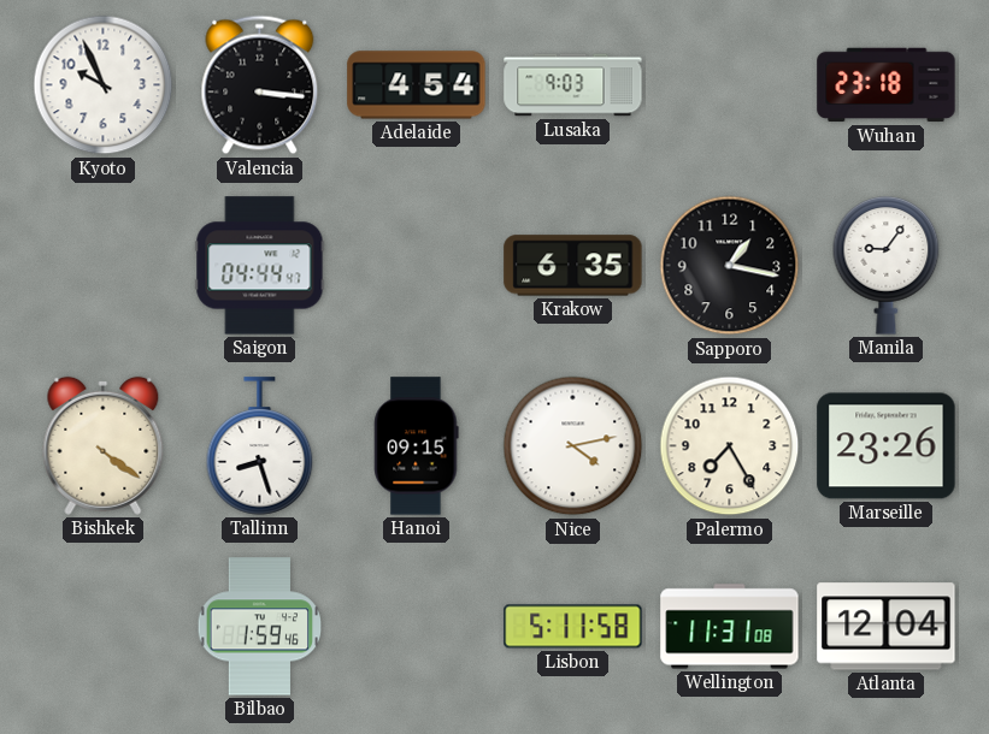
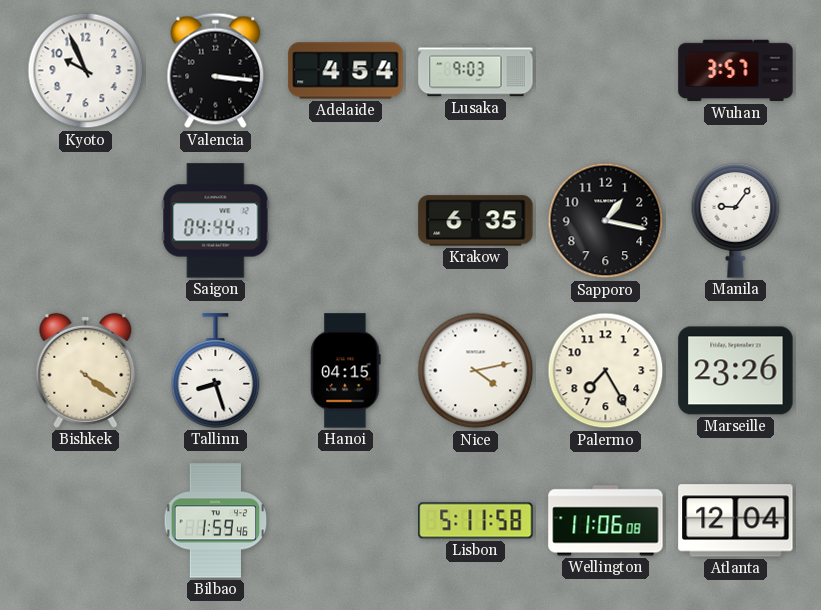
Wuhan: 23:18 -> 3:57
Hanoi: 09:15 -> 04:15
Wellington: 11:31 -> 11:06
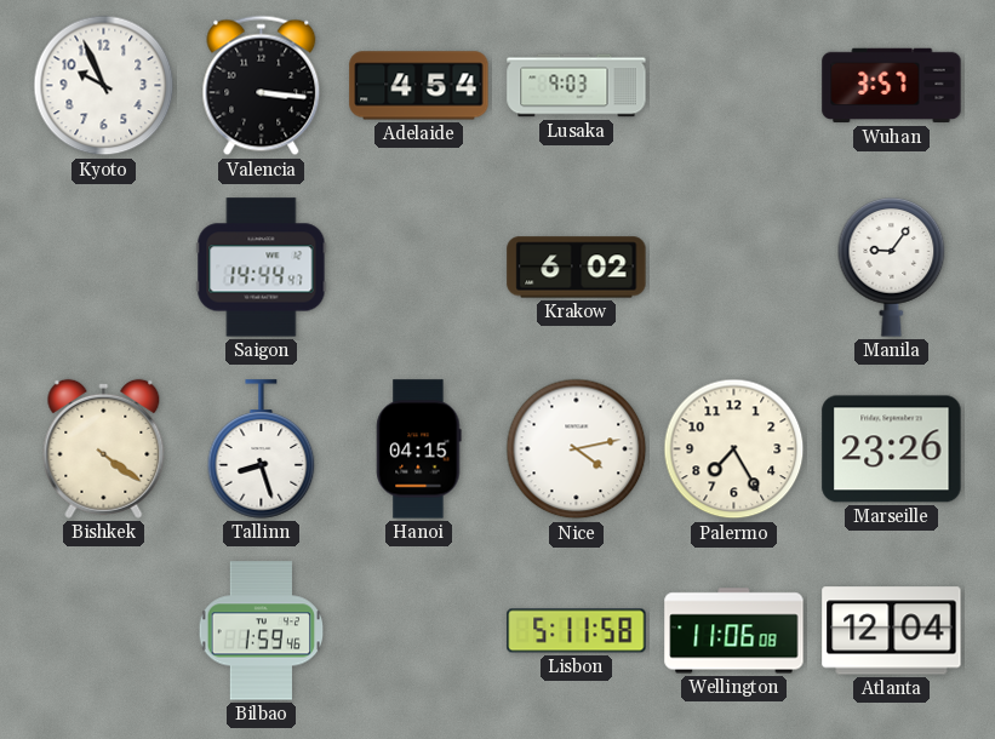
Saigon: 04:44 -> 14:44
Krakow: 6:35 -> 6:02
Sapporo: 1:17 -> none
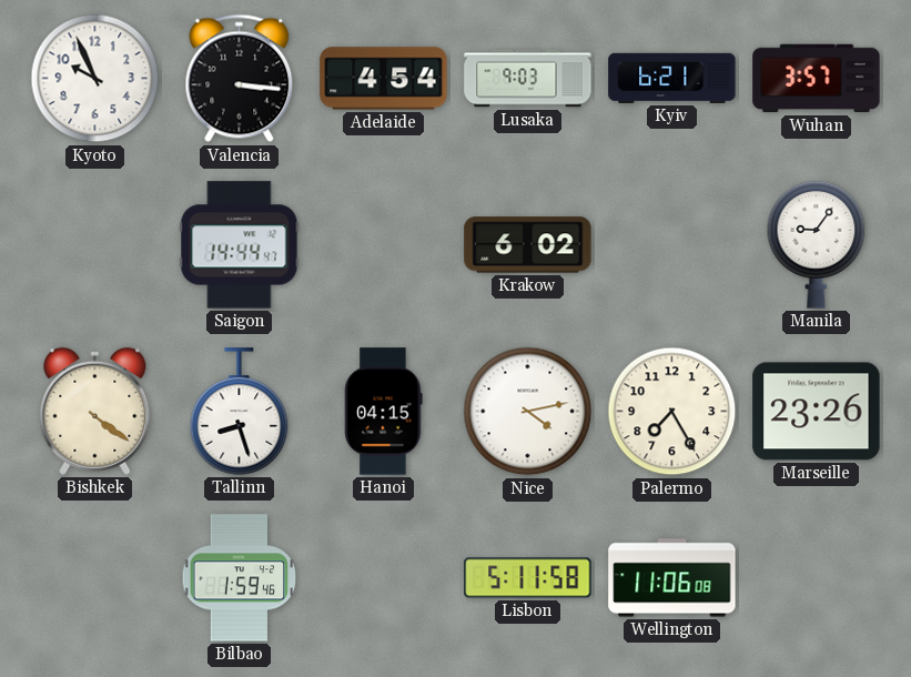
Kyiv: none -> 6:21
Atlanta: 12:04 -> none
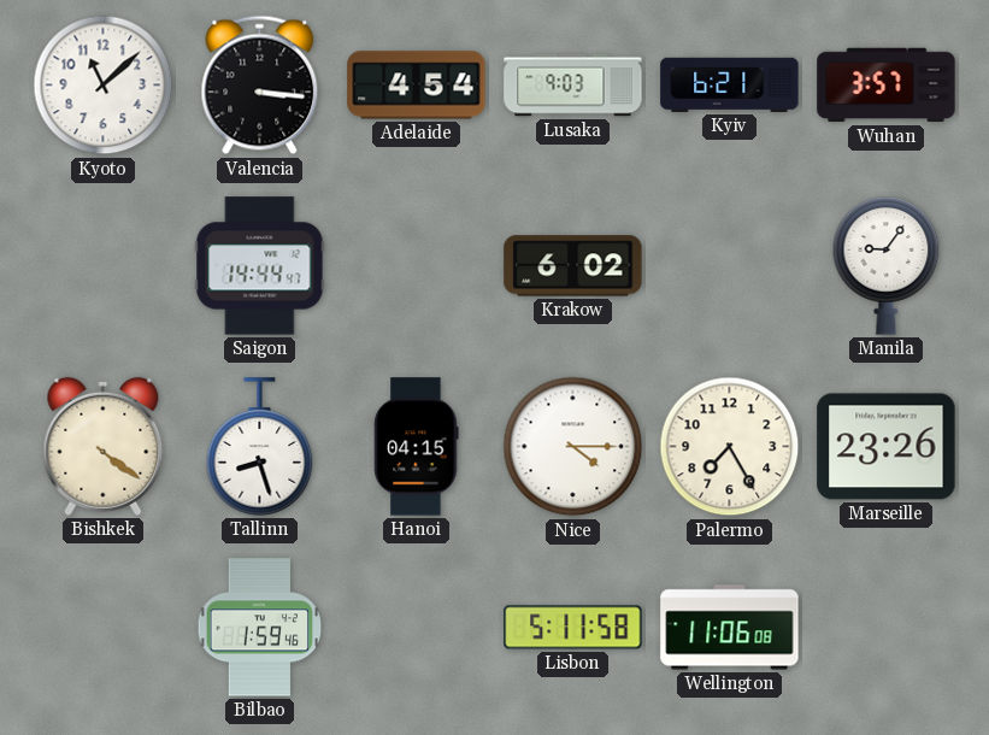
Kyoto: 9:56 -> 11:08
Nice: 4:13 -> 4:15
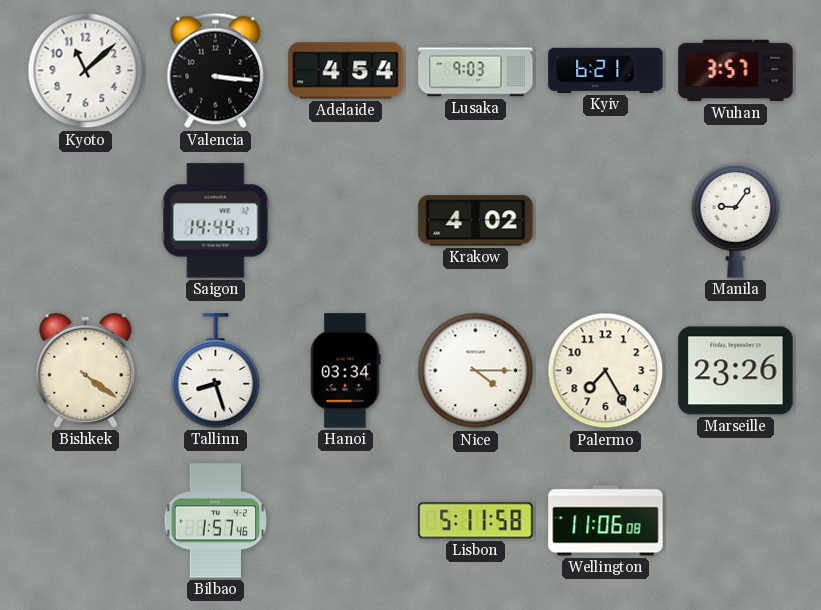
Krakow: 6:02 -> 4:02
Hanoi: 04:15 -> 03:34
Bilbao: 1:59 -> 1:57
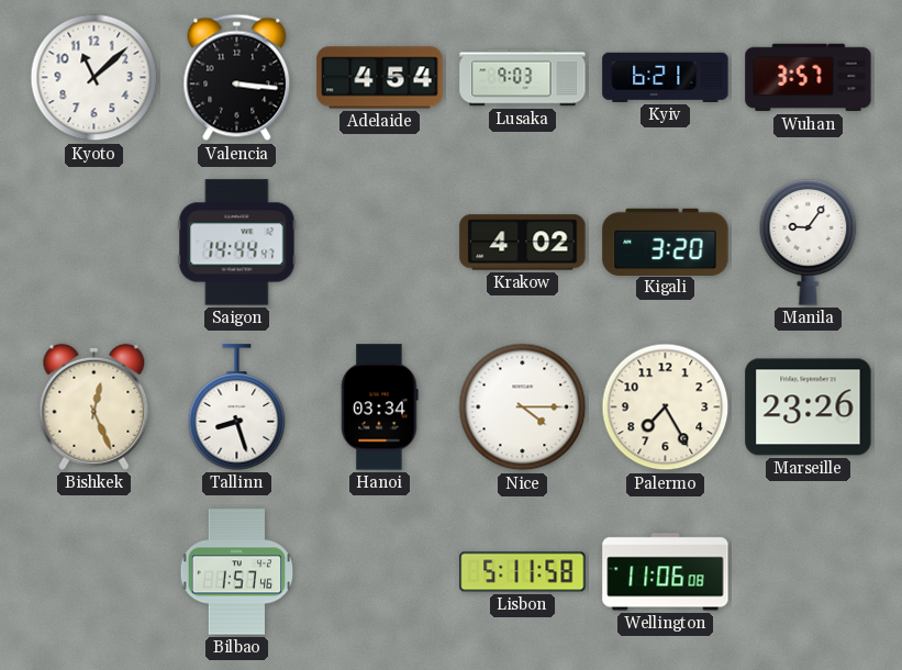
Kigali: none -> 3:20
Bishkek: 4:21 -> 12:26
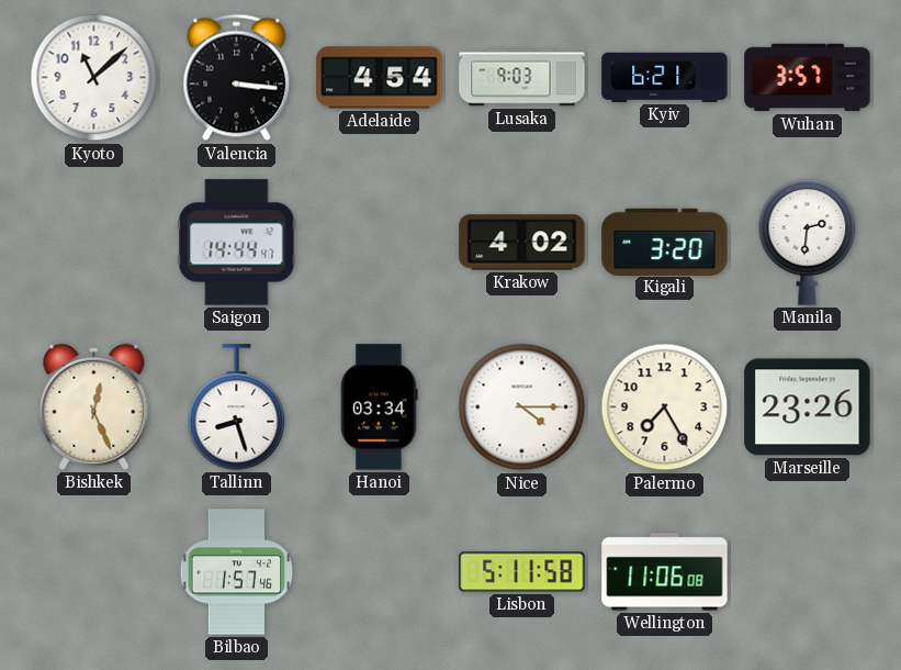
Manila: 9:06 -> 2:31
